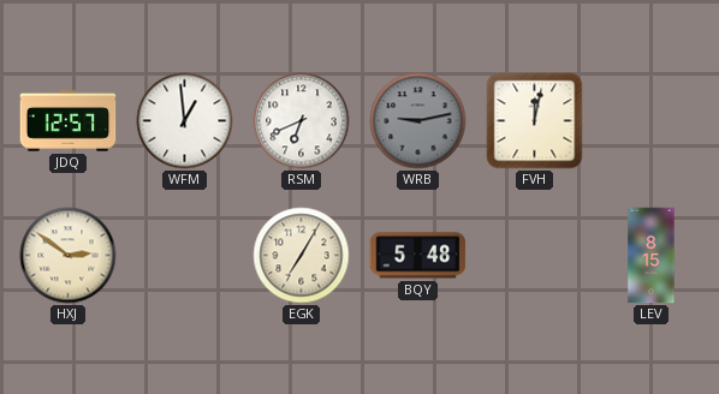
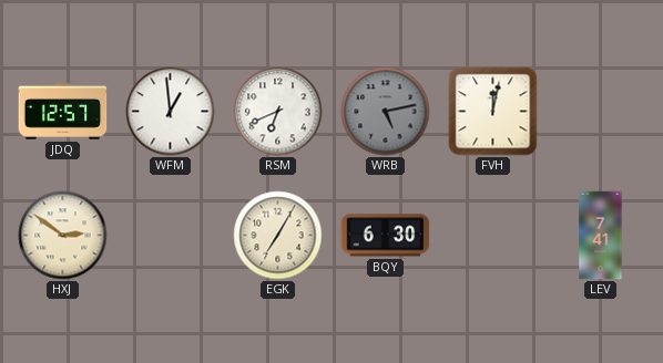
WRB: 9:13 -> 5:13
BQY: 5:48 -> 6:30
LEV: 8:15 -> 7:41
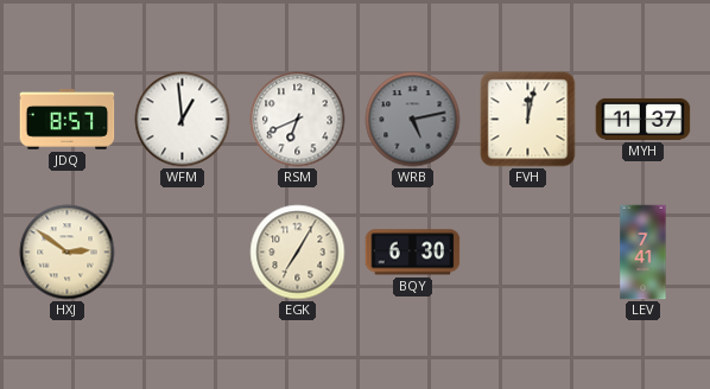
JDQ: 12:57 -> 8:57
MYH: none -> 11:37
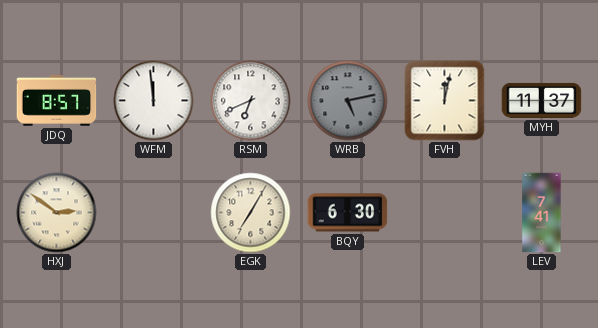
WFM: 12:59 -> 11:59
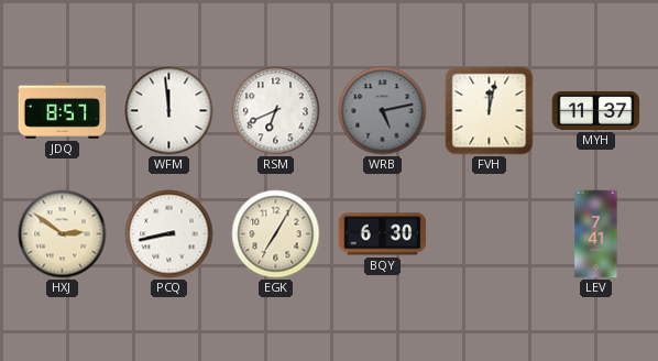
PCQ: none -> 8:43
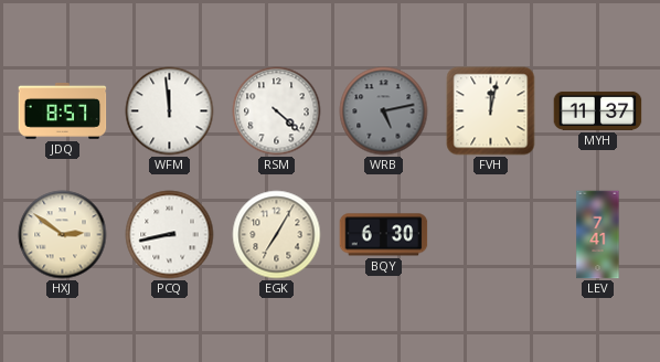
RSM: 6:41 -> 4:22
